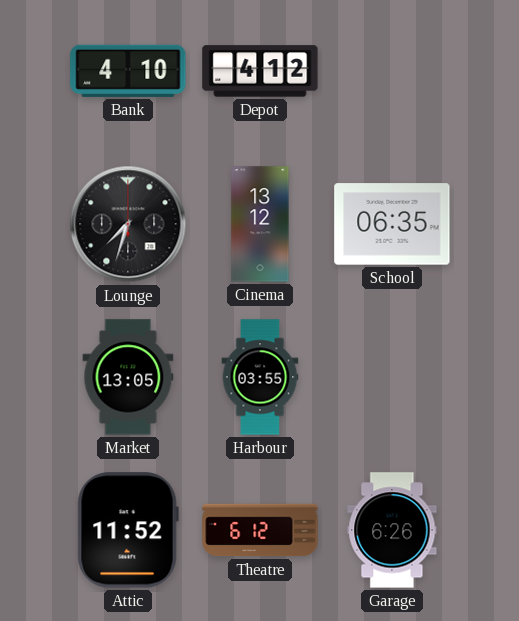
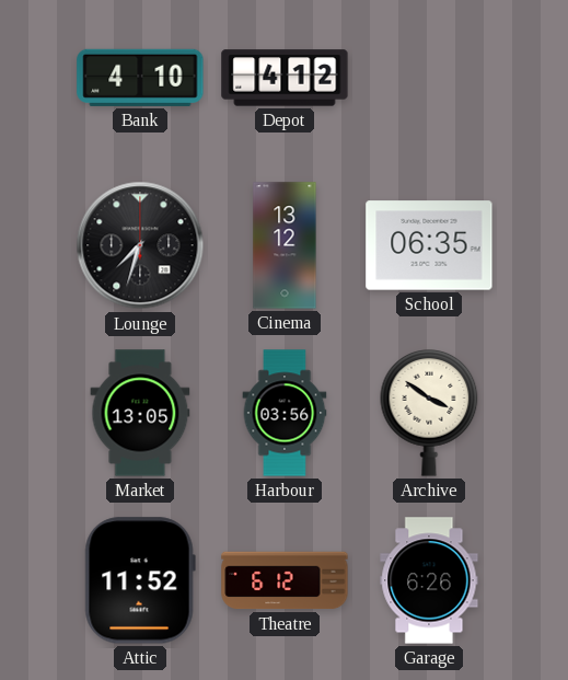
Harbour: 03:55 -> 03:56
Archive: none -> 3:51
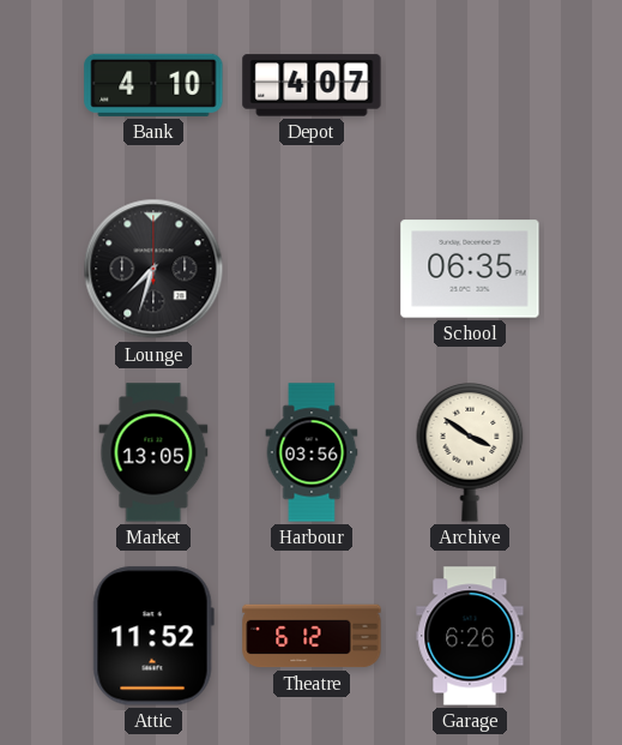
Depot: 4:12 -> 4:07
Cinema: 13:12 -> none
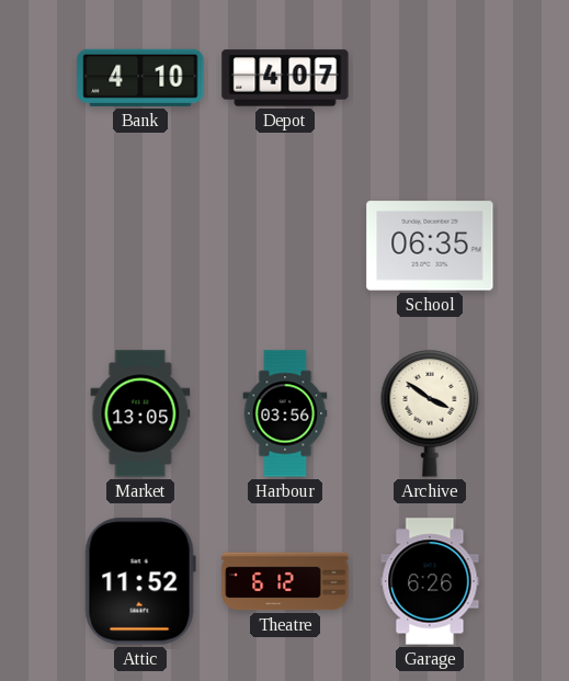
Lounge: 7:33 -> none
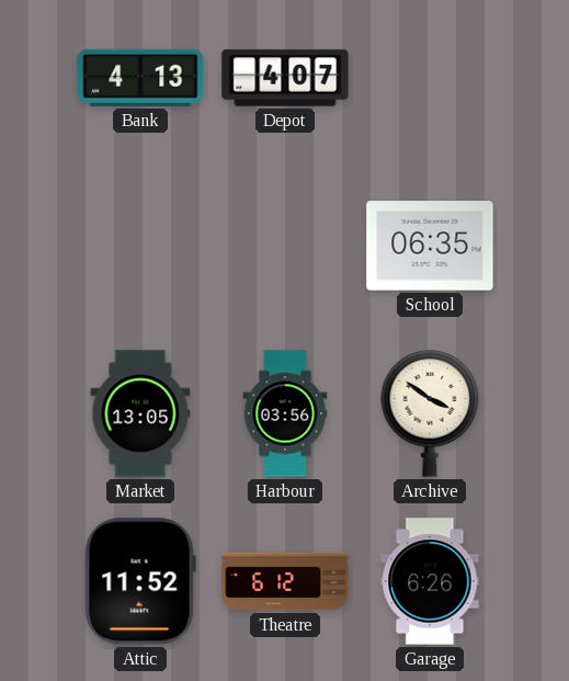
Bank: 4:10 -> 4:13
